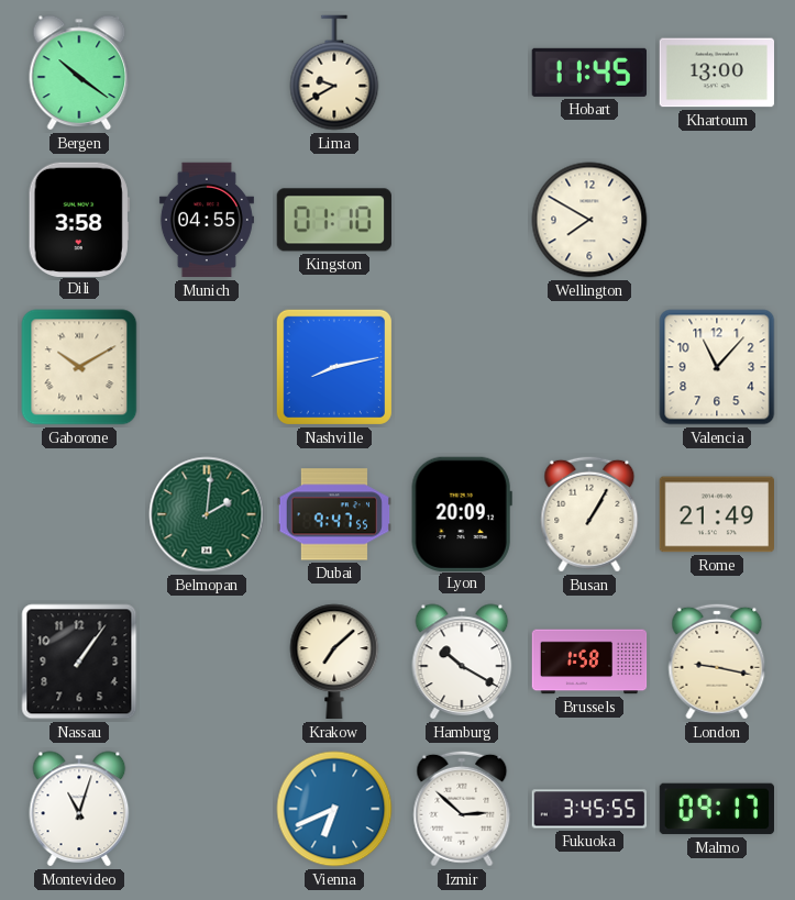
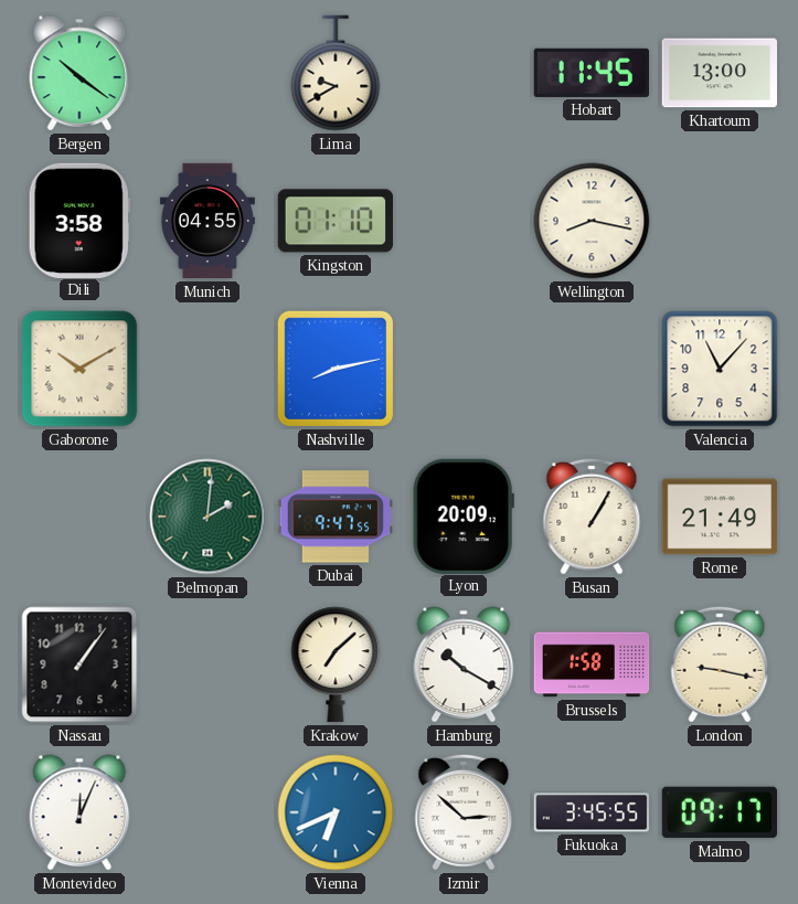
Wellington: 7:50 -> 8:17
Montevideo: 11:03 -> 12:04
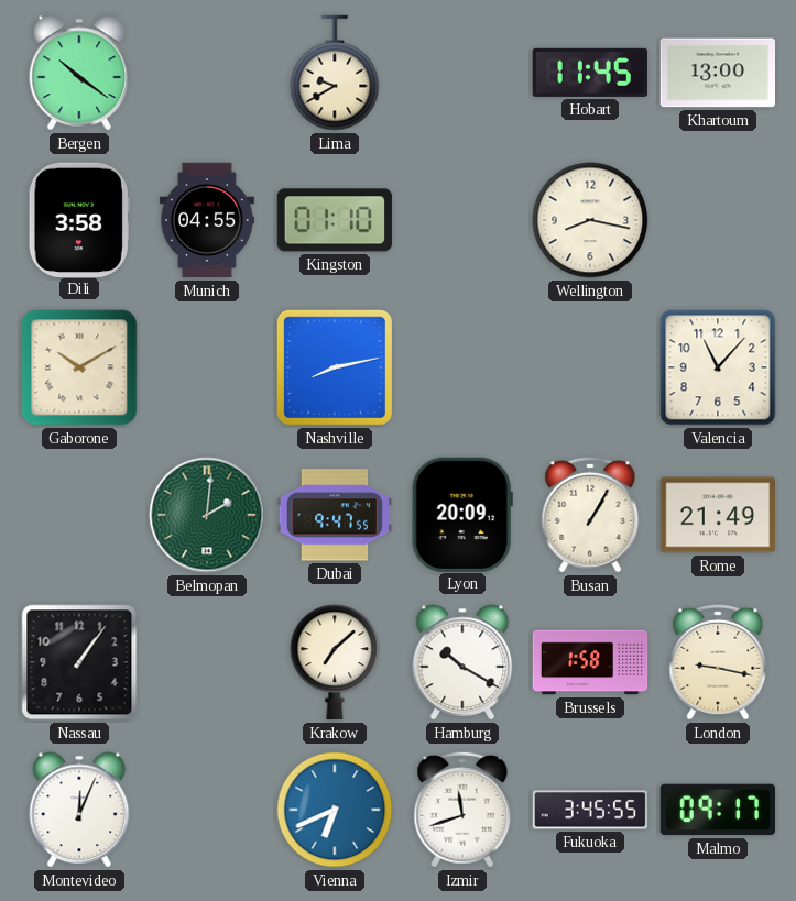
Izmir: 2:52 -> 11:42
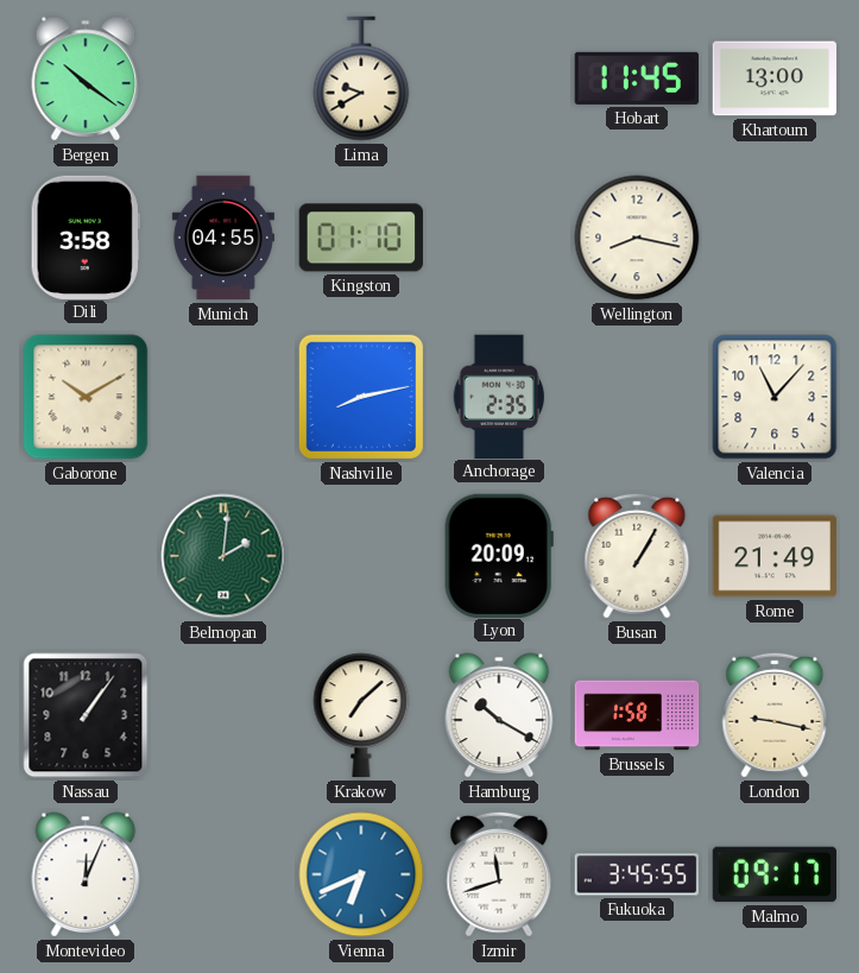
Anchorage: none -> 2:35
Dubai: 9:47 -> none
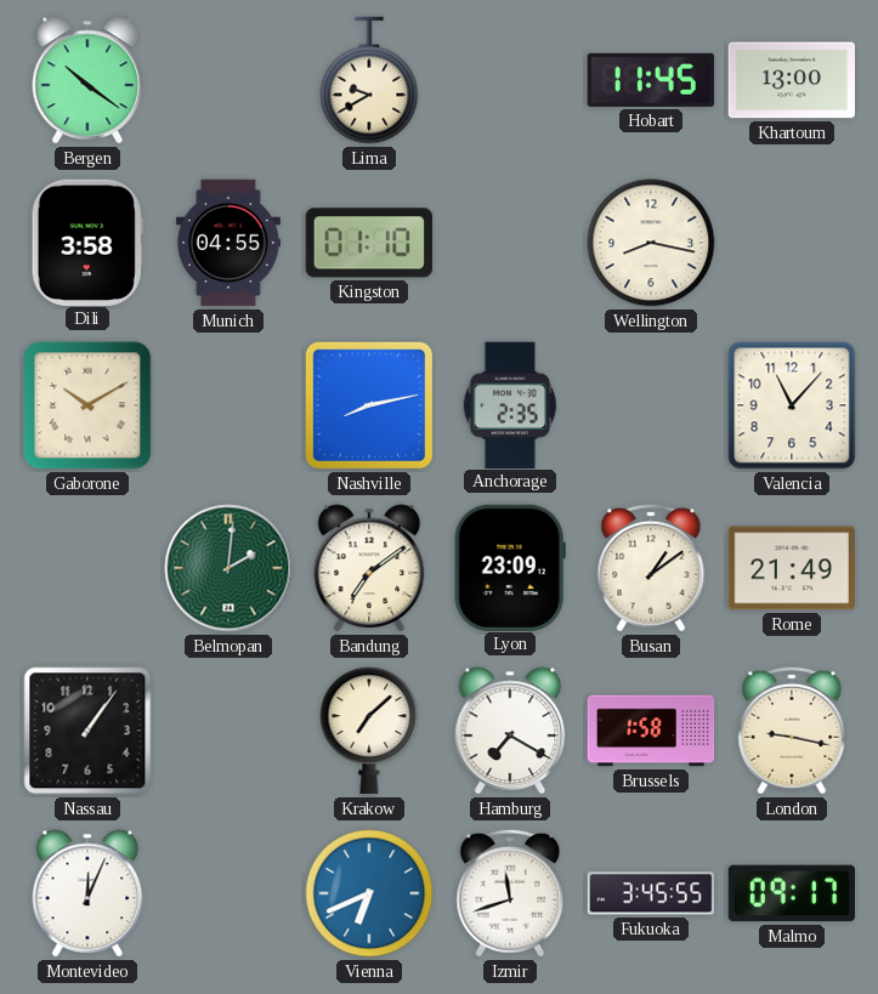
Bandung: none -> 7:09
Lyon: 20:09 -> 23:09
Busan: 1:05 -> 1:09
Hamburg: 10:20 -> 7:20
